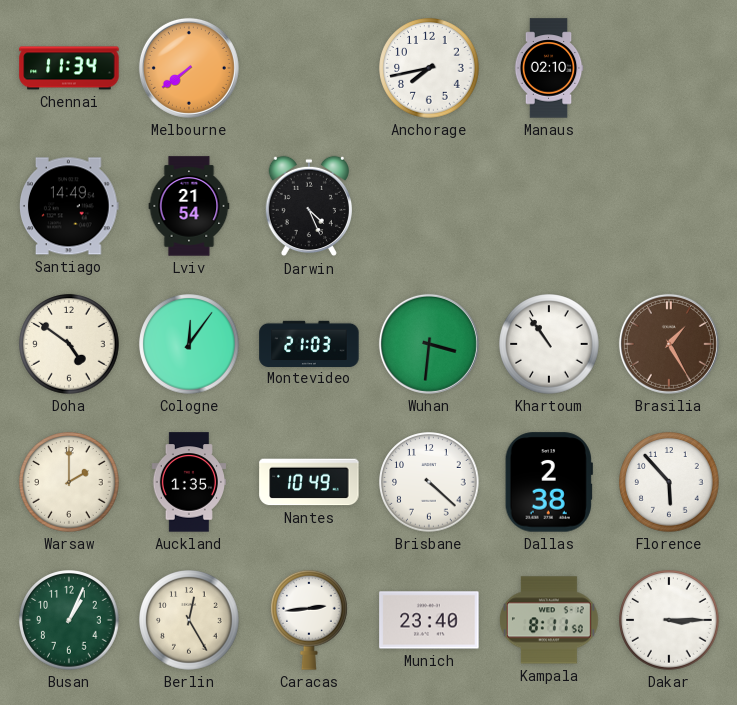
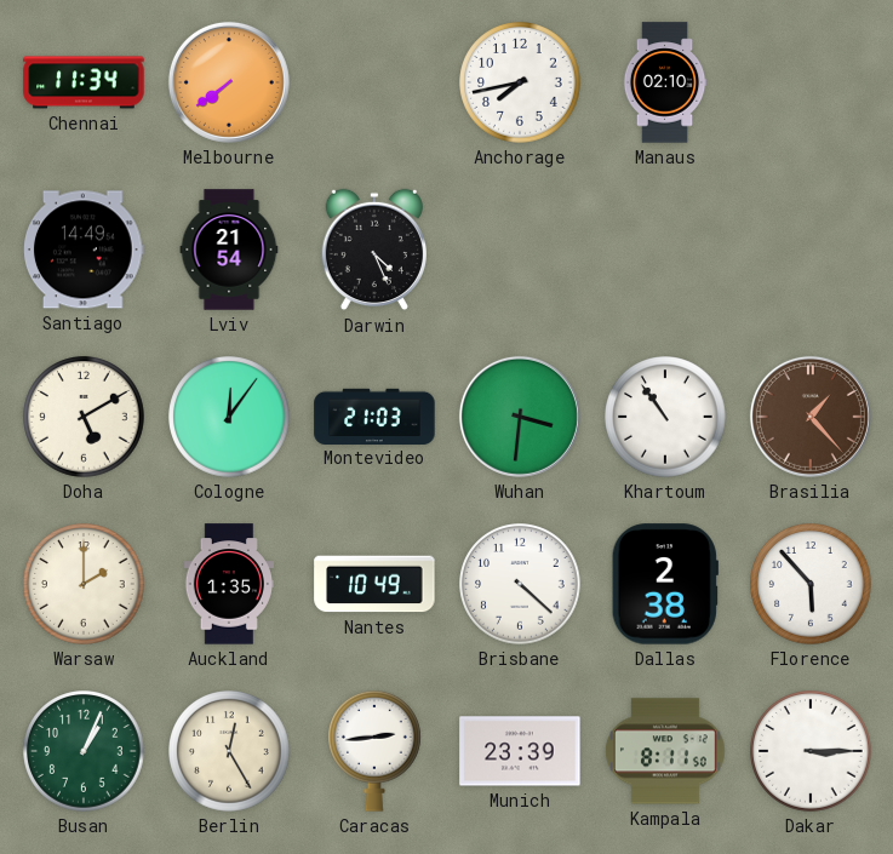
Doha: 4:51 -> 5:10
Brasilia: 1:25 -> 1:23
Munich: 23:40 -> 23:39
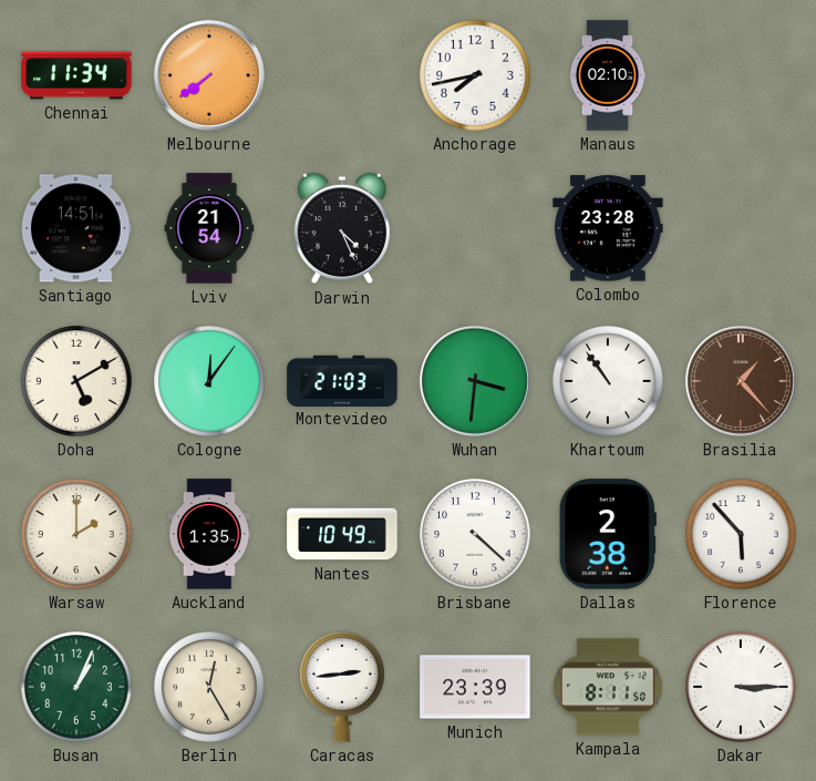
Santiago: 14:49 -> 14:51
Colombo: none -> 23:28
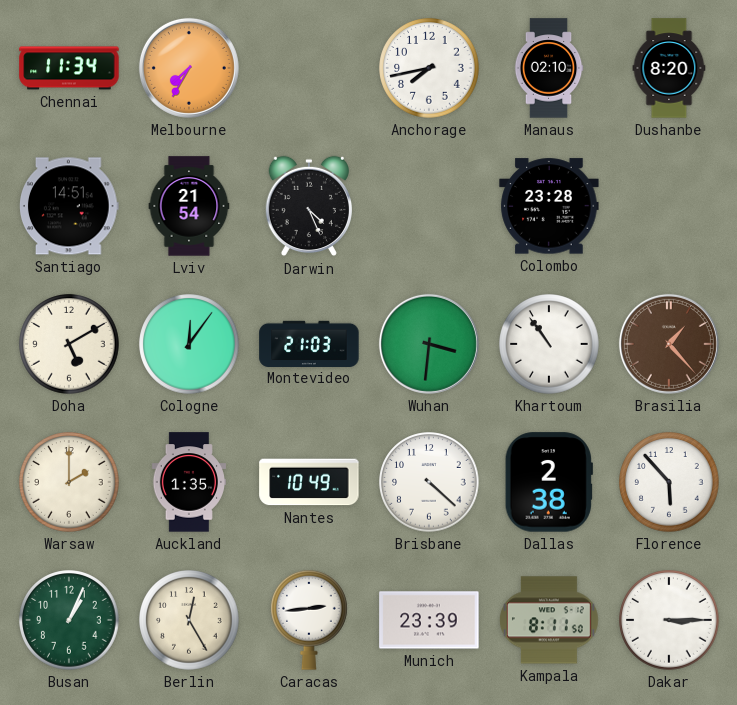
Melbourne: 7:39 -> 7:35
Dushanbe: none -> 8:20
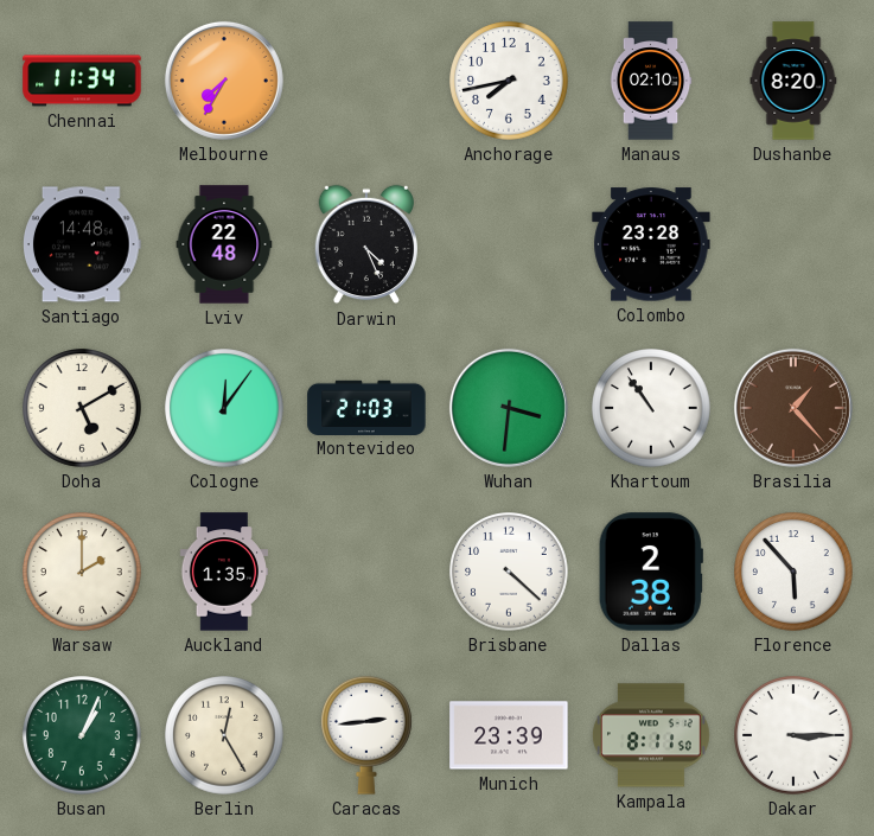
Santiago: 14:51 -> 14:48
Lviv: 21:54 -> 22:48
Nantes: 10:49 -> none
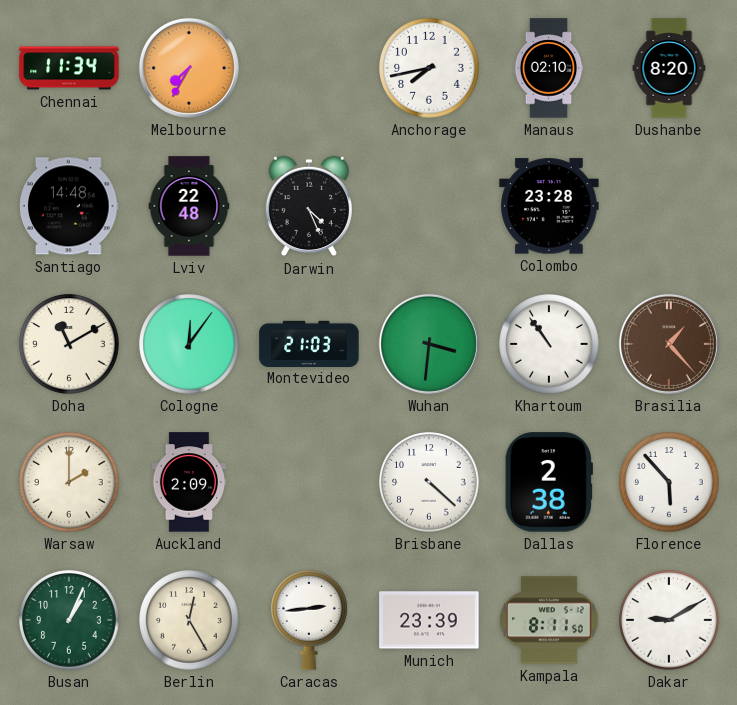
Doha: 5:10 -> 11:10
Auckland: 1:35 -> 2:09
Dakar: 3:15 -> 9:10
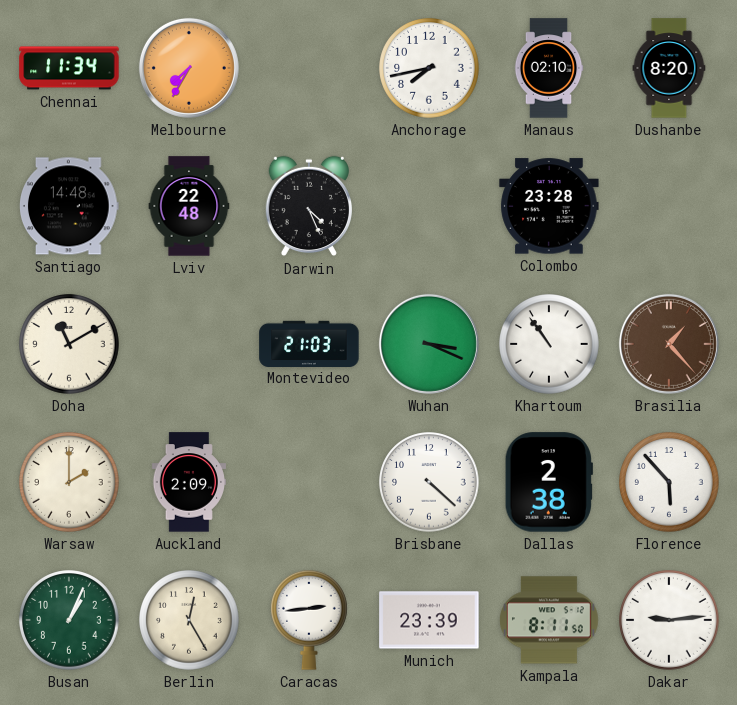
Cologne: 12:06 -> none
Wuhan: 3:31 -> 3:19
Dakar: 9:10 -> 9:14
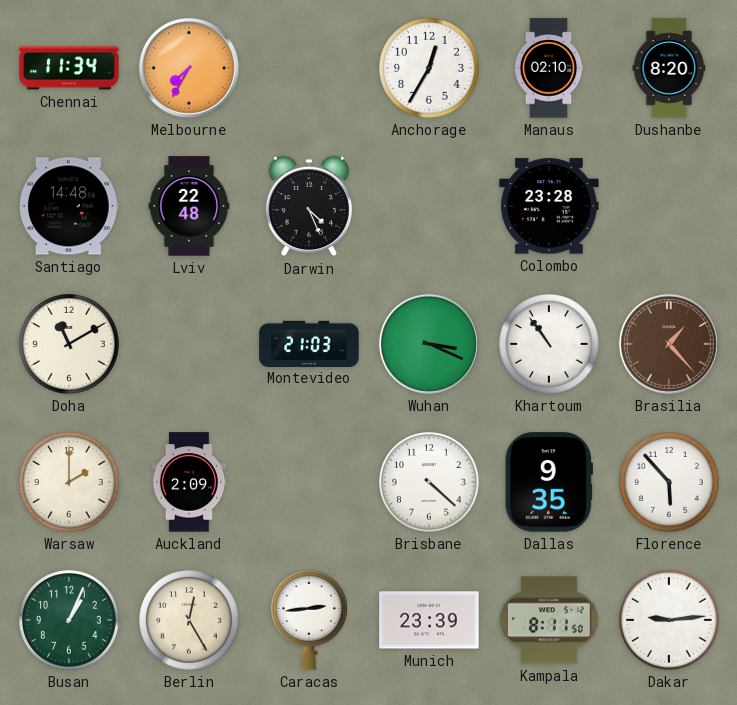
Anchorage: 7:43 -> 12:35
Dallas: 2:38 -> 9:35
